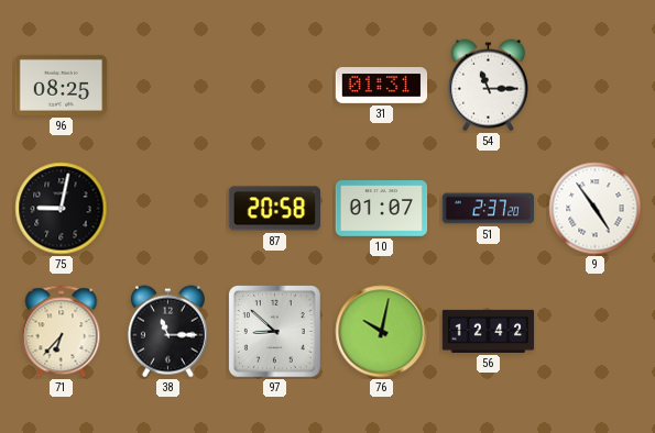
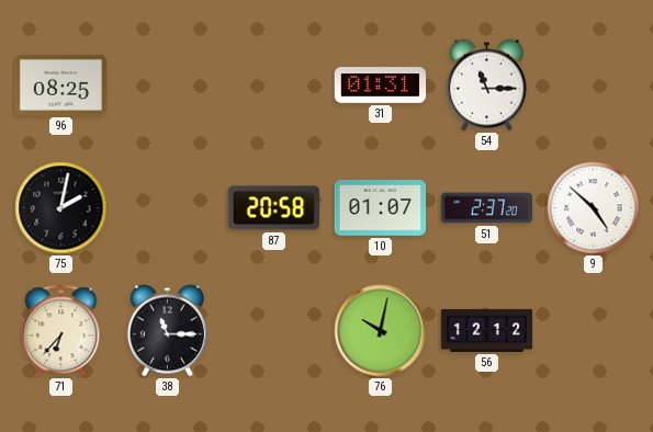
75: 9:02 -> 2:02
9: 4:54 -> 4:52
97: 8:52 -> none
56: 12:42 -> 12:12
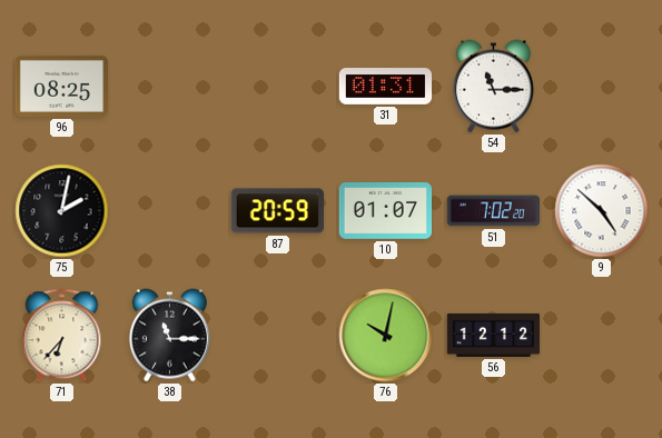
87: 20:58 -> 20:59
51: 2:37 -> 7:02
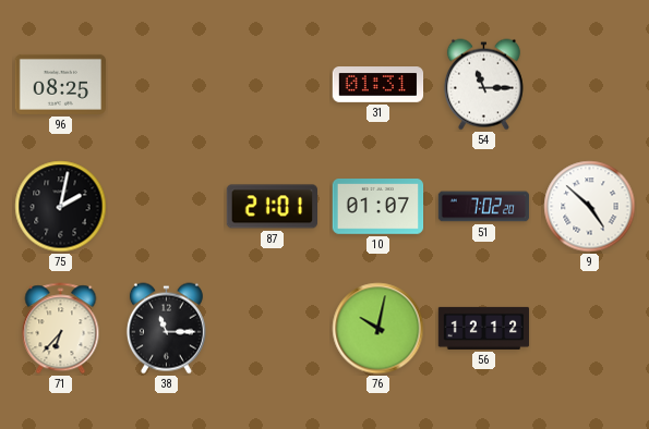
87: 20:59 -> 21:01
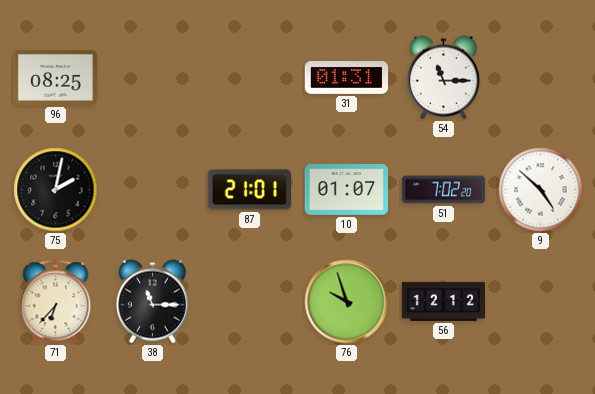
76: 10:02 -> 9:57
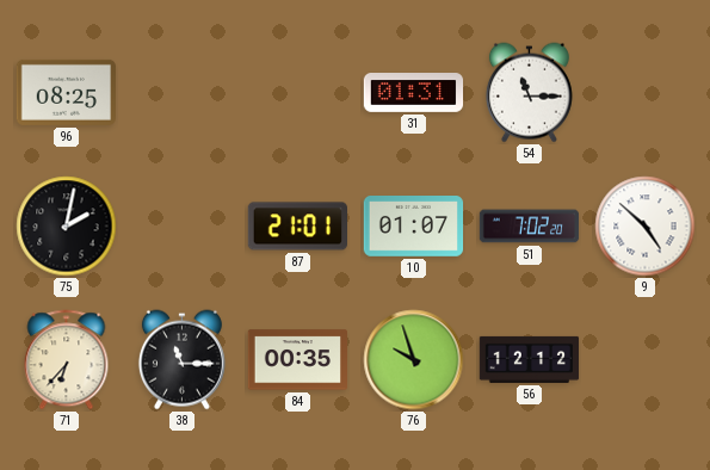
84: none -> 00:35
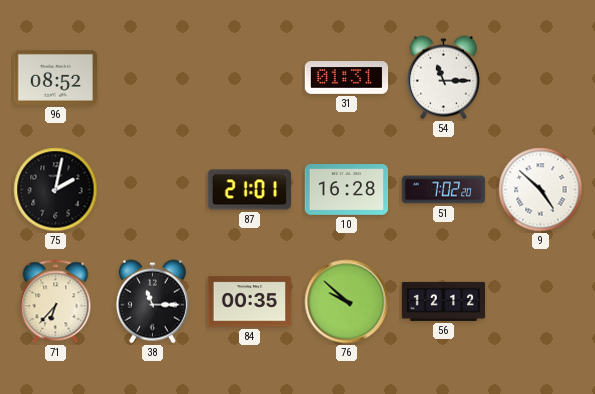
96: 08:25 -> 08:52
10: 01:07 -> 16:28
76: 9:57 -> 9:52
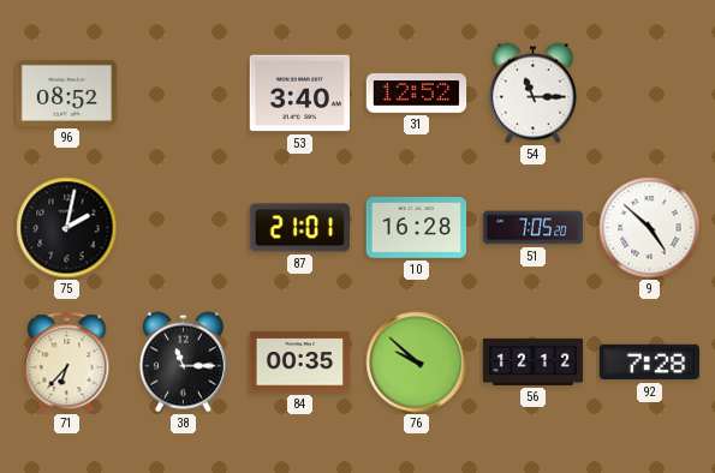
53: none -> 3:40
31: 01:31 -> 12:52
51: 7:02 -> 7:05
92: none -> 7:28
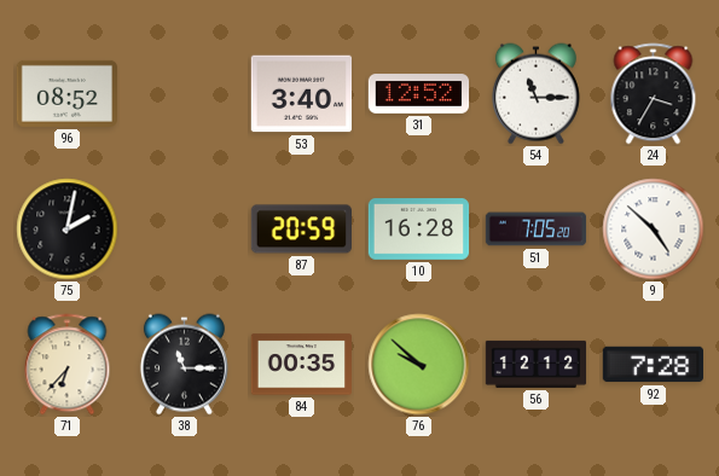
24: none -> 3:35
87: 21:01 -> 20:59
